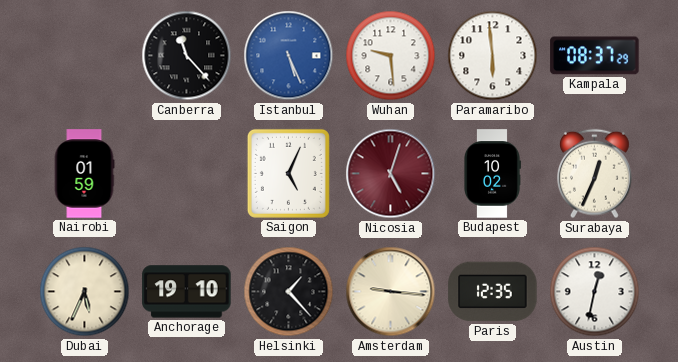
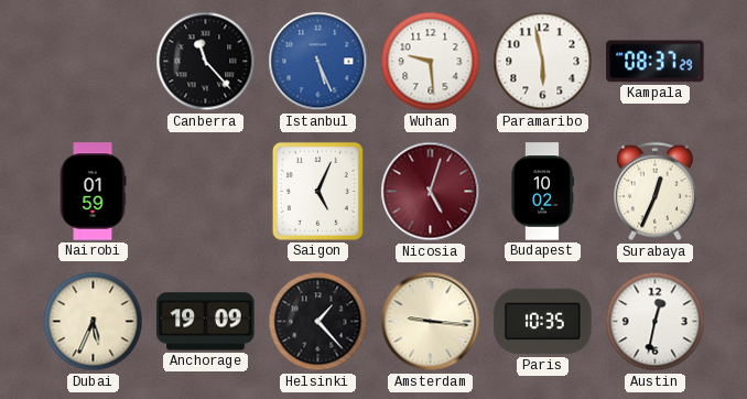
Paramaribo: 5:59 -> 5:58
Anchorage: 19:10 -> 19:09
Paris: 12:35 -> 10:35
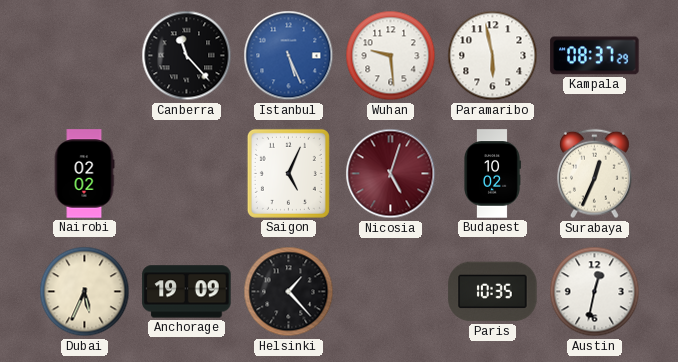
Nairobi: 01:59 -> 02:02
Amsterdam: 9:16 -> none
